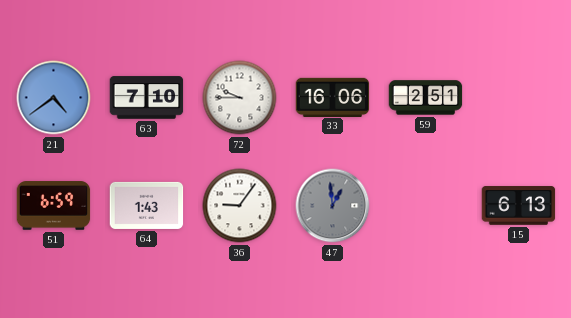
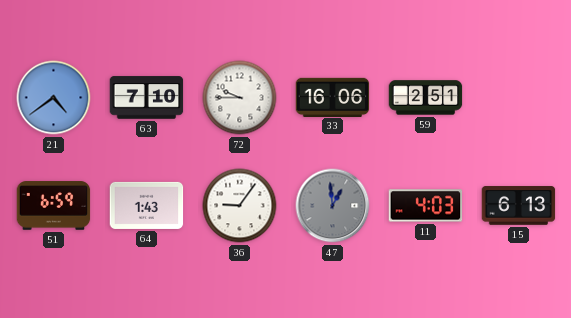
11: none -> 4:03
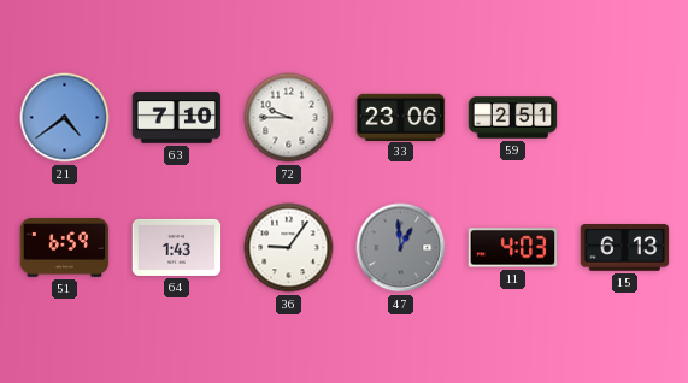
33: 16:06 -> 23:06
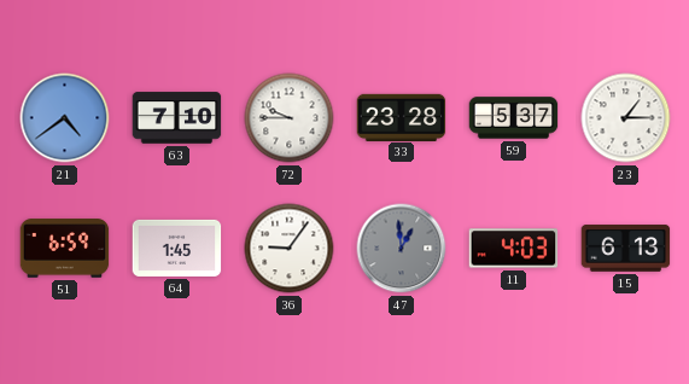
33: 23:06 -> 23:28
59: 2:51 -> 5:37
23: none -> 1:15
64: 1:43 -> 1:45
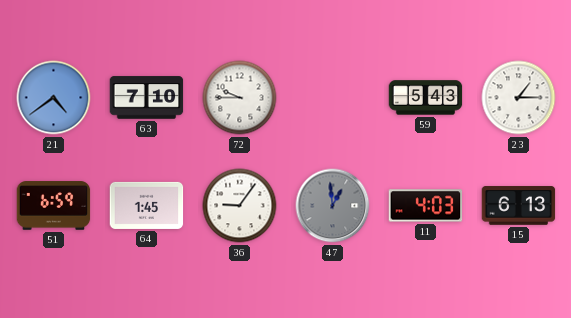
33: 23:28 -> none
59: 5:37 -> 5:43
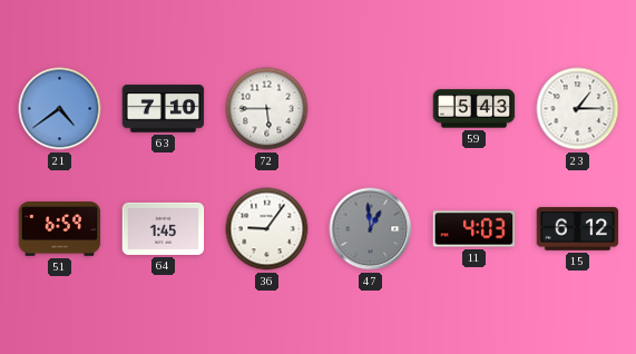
72: 9:45 -> 5:45
15: 6:13 -> 6:12
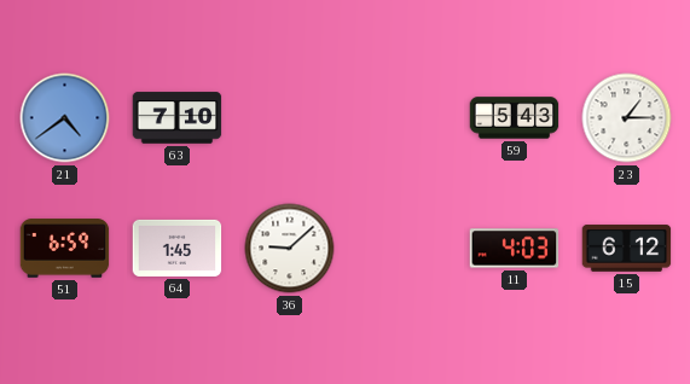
72: 5:45 -> none
36: 9:06 -> 9:08
47: 12:59 -> none
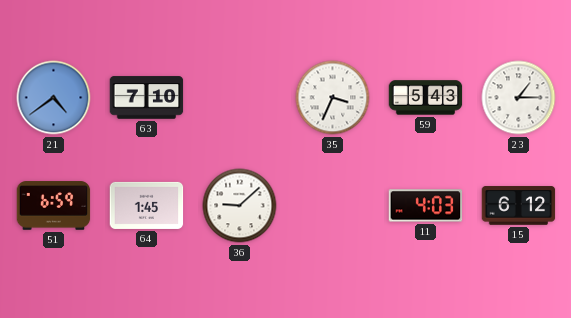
35: none -> 3:34
